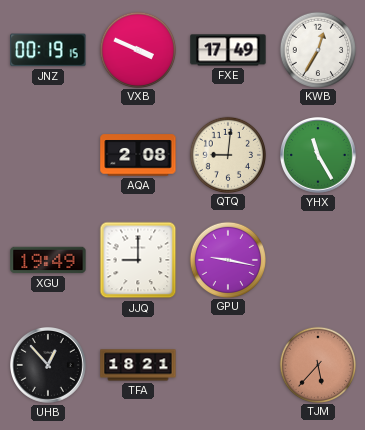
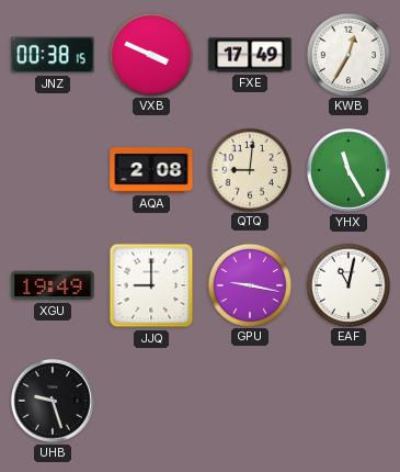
JNZ: 00:19 -> 00:38
EAF: none -> 11:02
UHB: 12:53 -> 9:27
TFA: 18:21 -> none
TJM: 5:37 -> none
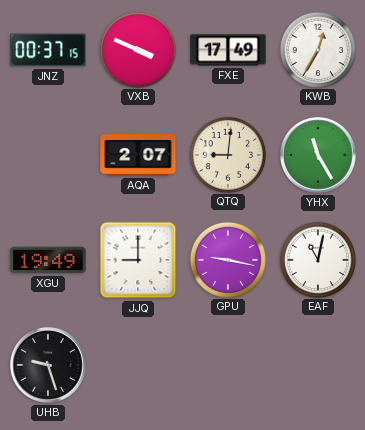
JNZ: 00:38 -> 00:37
AQA: 2:08 -> 2:07
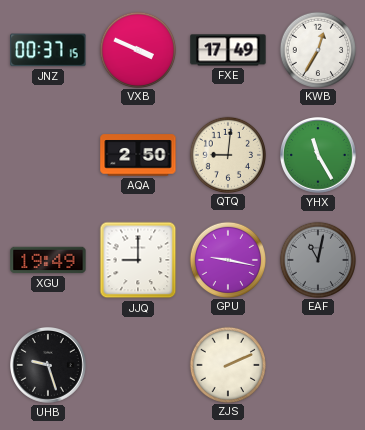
AQA: 2:07 -> 2:50
EAF dial: white -> grey
ZJS: none -> 2:11
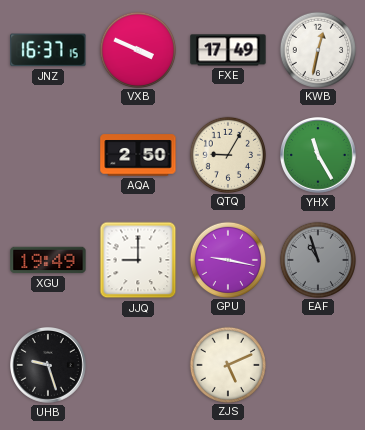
JNZ: 00:37 -> 16:37
KWB: 12:35 -> 12:32
QTQ: 9:01 -> 9:05
EAF: 11:02 -> 10:57
ZJS: 2:11 -> 5:11
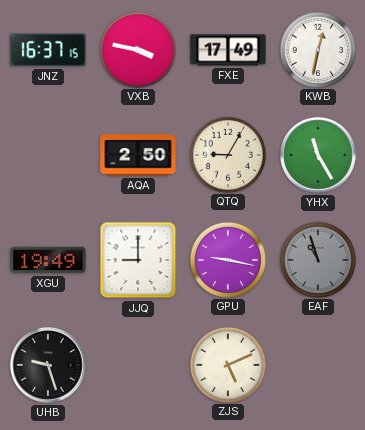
VXB: 3:49 -> 3:47
